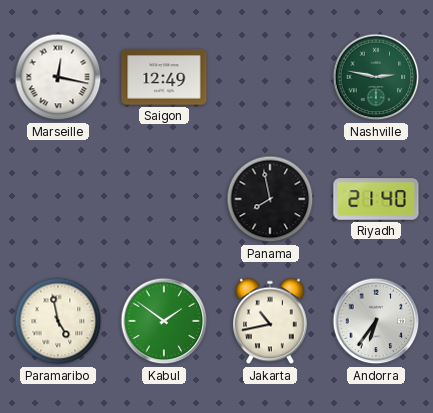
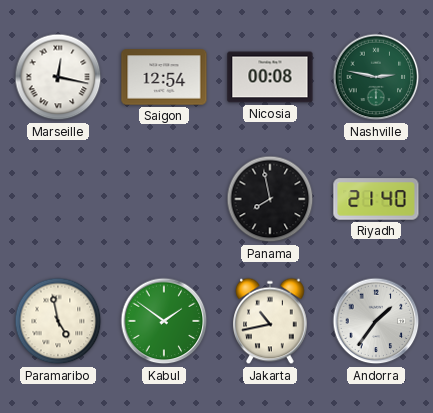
Saigon: 12:49 -> 12:54
Nicosia: none -> 00:08
Andorra: 6:36 -> 1:36
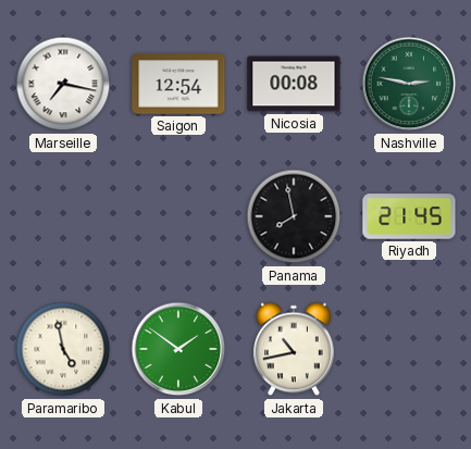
Marseille: 12:17 -> 7:17
Riyadh: 21:40 -> 21:45
Andorra: 1:36 -> none
